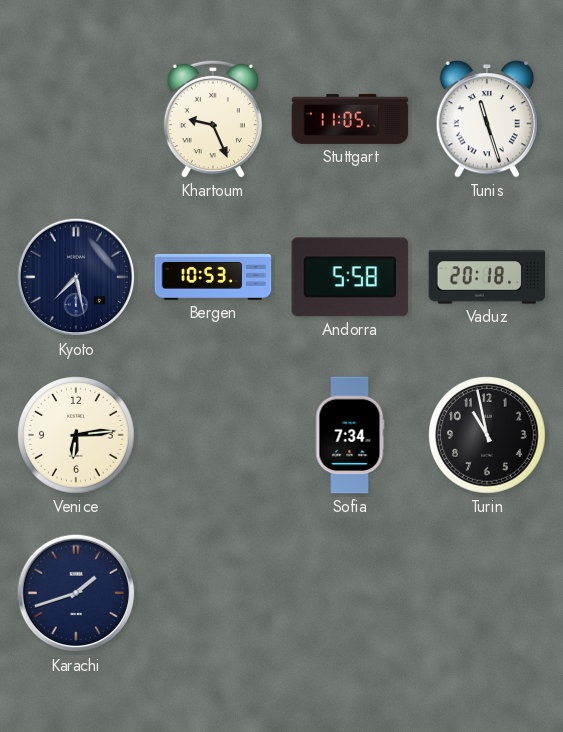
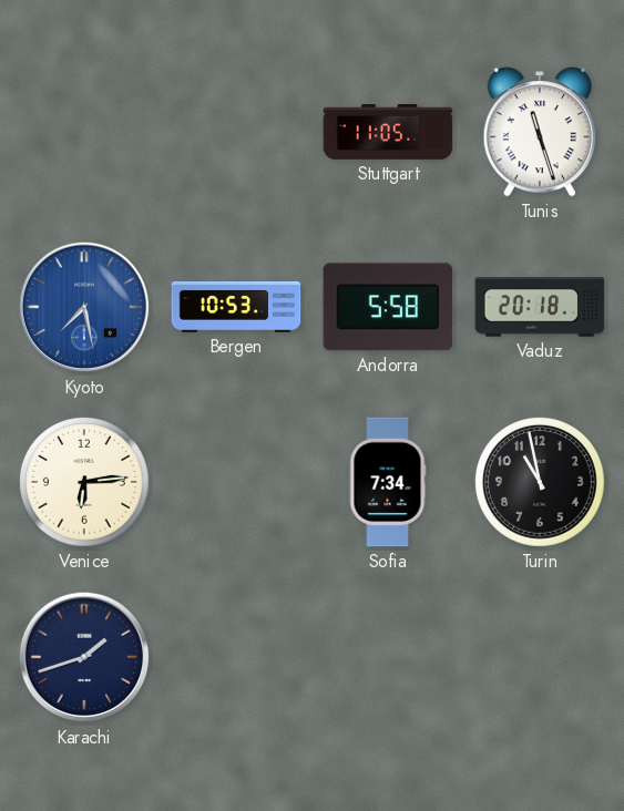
Khartoum: 9:26 -> none
Kyoto dial: navy -> blue
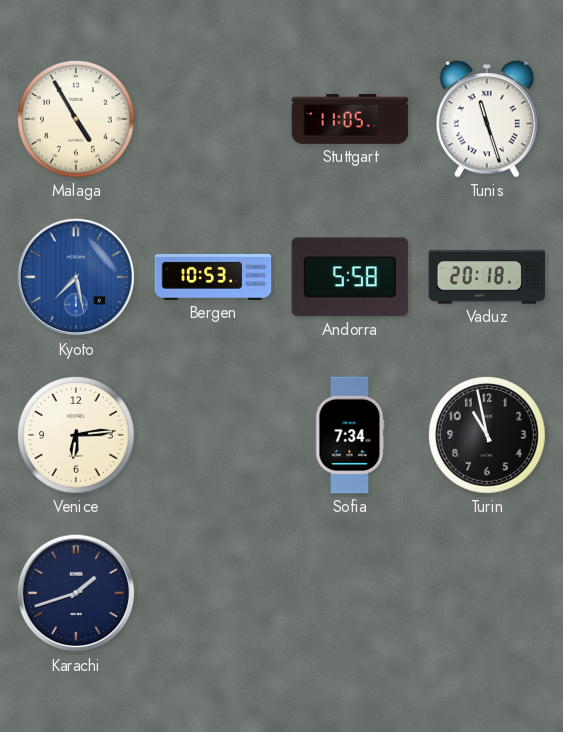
Malaga: none -> 4:55
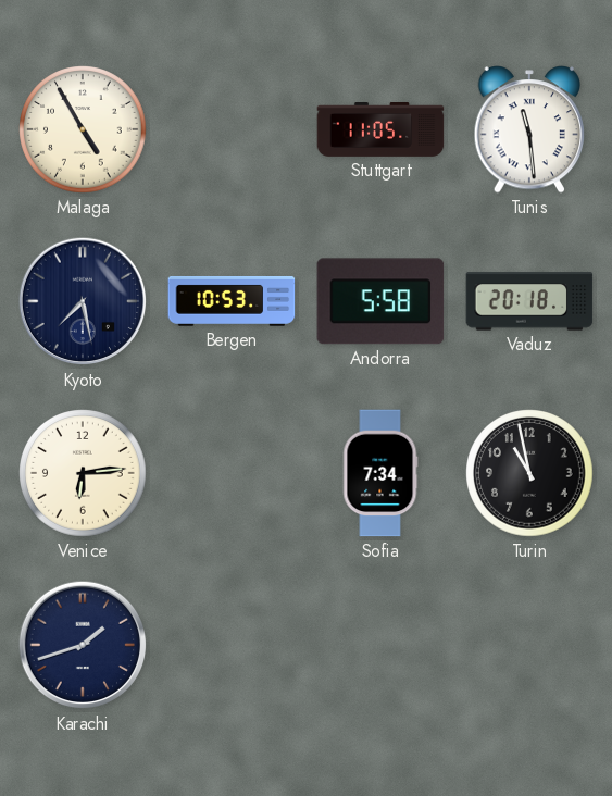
Tunis: 11:27 -> 11:29
Kyoto dial: blue -> navy
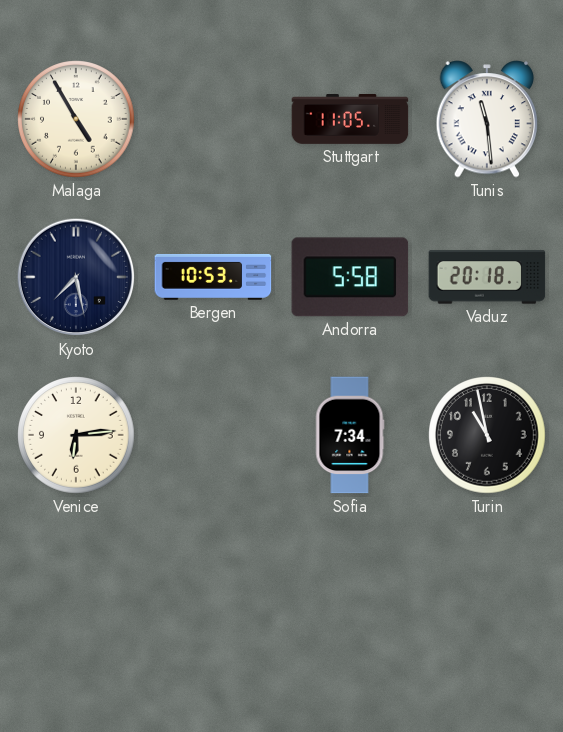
Karachi: 1:42 -> none
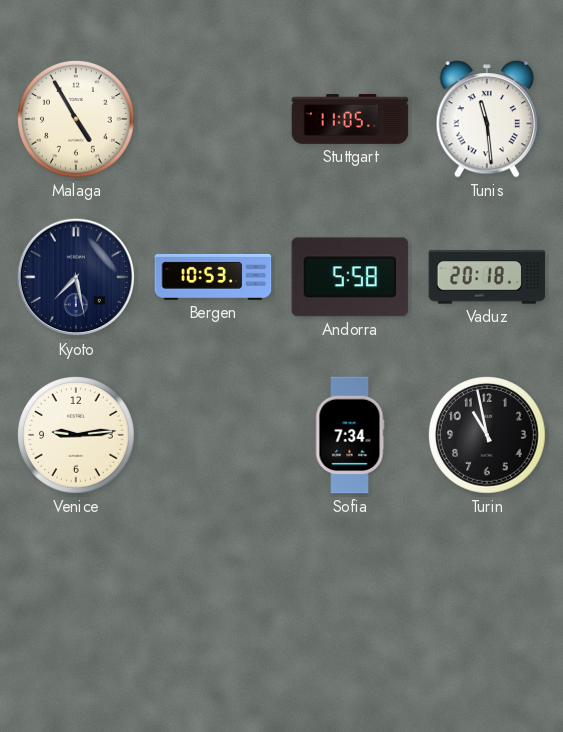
Venice: 6:14 -> 9:14
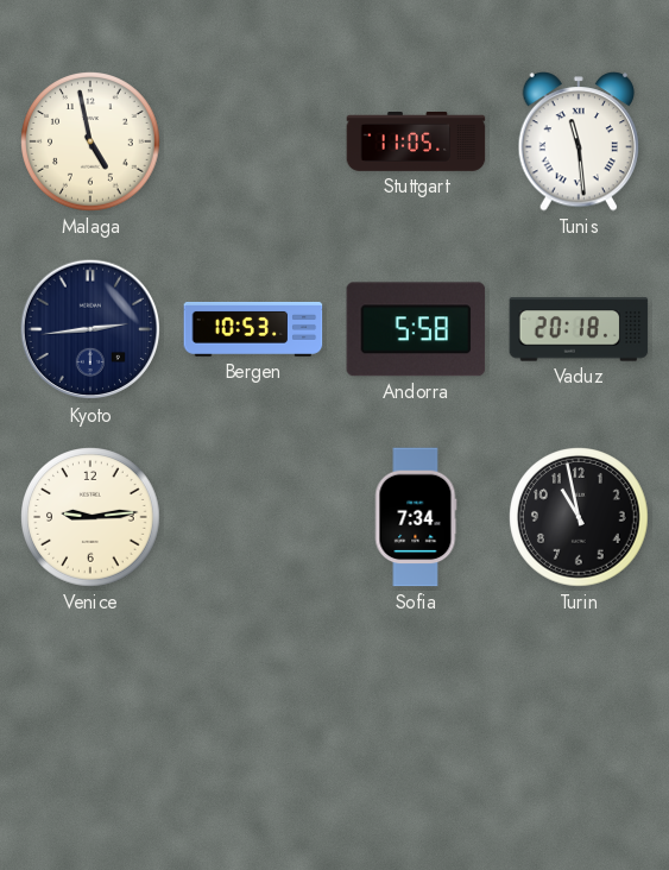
Malaga: 4:55 -> 4:58
Kyoto: 7:28 -> 2:44
